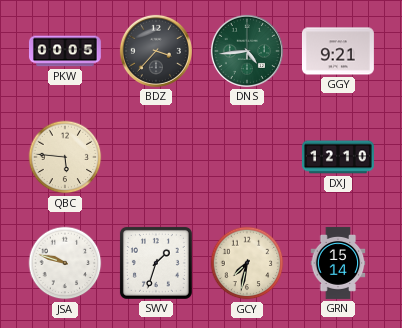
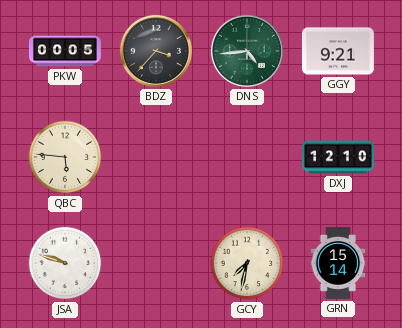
SWV: 1:33 -> none
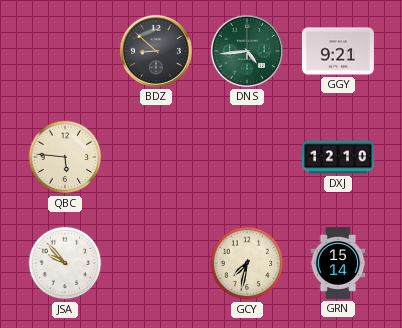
PKW: 00:05 -> none
BDZ: 3:37 -> 8:52
JSA: 9:48 -> 9:53
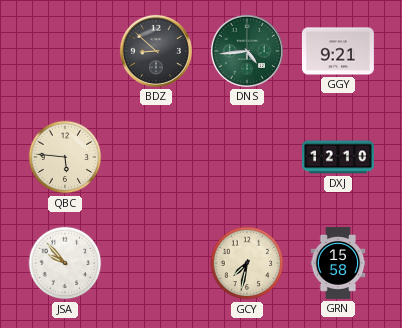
GRN: 15:14 -> 15:58
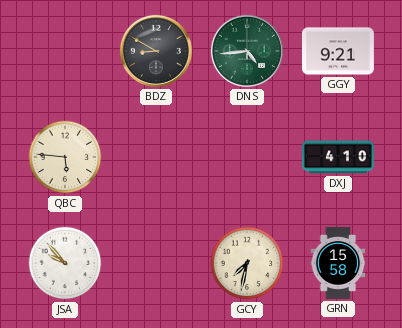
BDZ: 8:52 -> 8:50
DXJ: 12:10 -> 4:10
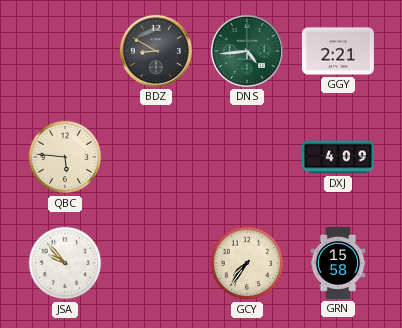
GGY: 9:21 -> 2:21
DXJ: 4:10 -> 4:09
GCY: 7:32 -> 7:36
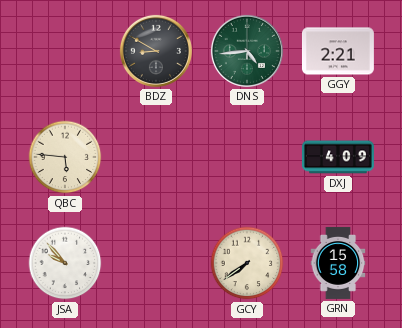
GCY: 7:36 -> 7:39
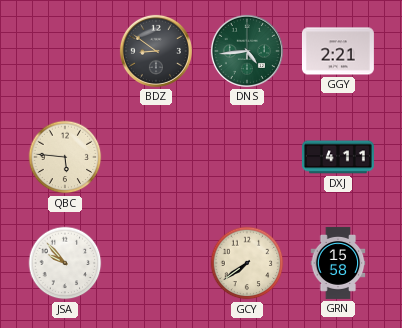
BDZ: 8:50 -> 8:51
DXJ: 4:09 -> 4:11
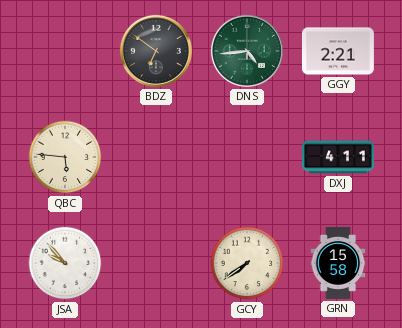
BDZ: 8:51 -> 6:51
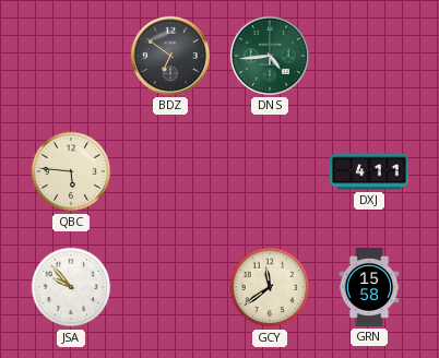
GGY: 2:21 -> none
GCY: 7:39 -> 11:39
